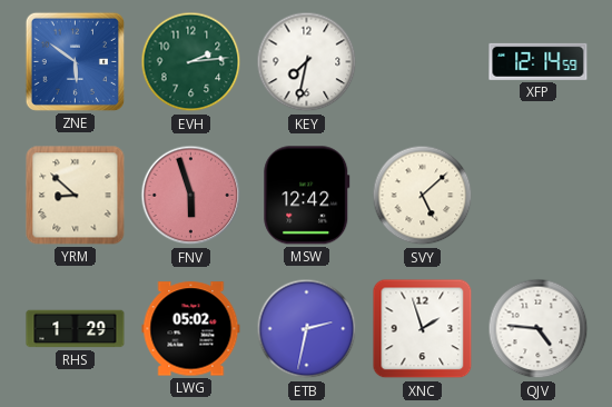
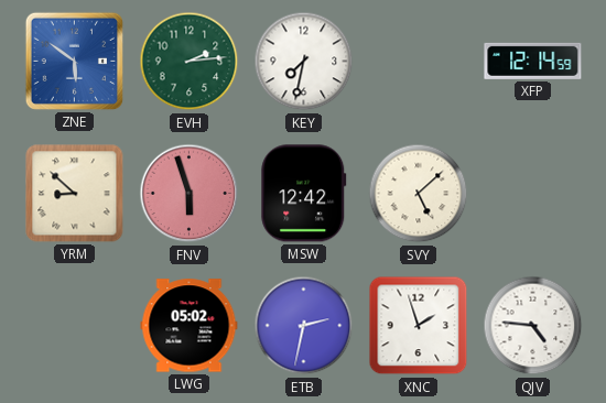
RHS: 1:29 -> none
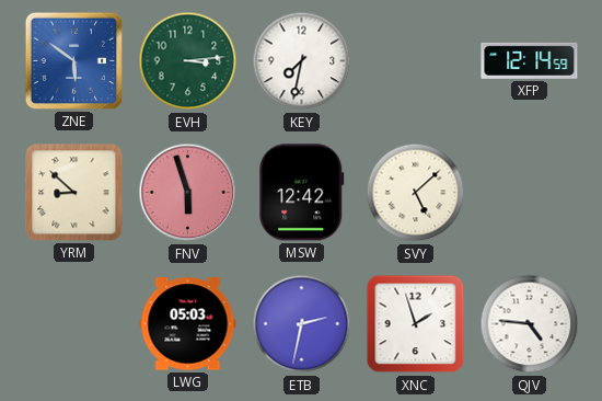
EVH: 2:14 -> 3:14
LWG: 05:02 -> 05:03
